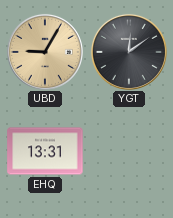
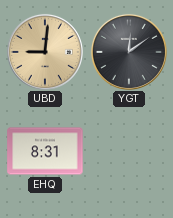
UBD: 9:05 -> 9:01
EHQ: 13:31 -> 8:31
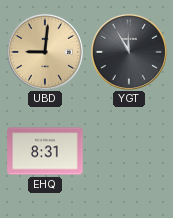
YGT: 12:09 -> 11:55
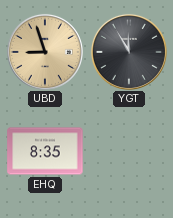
UBD: 9:01 -> 8:57
EHQ: 8:31 -> 8:35
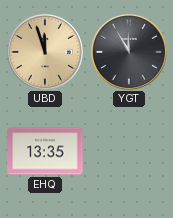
UBD: 8:57 -> 11:57
EHQ: 8:35 -> 13:35
